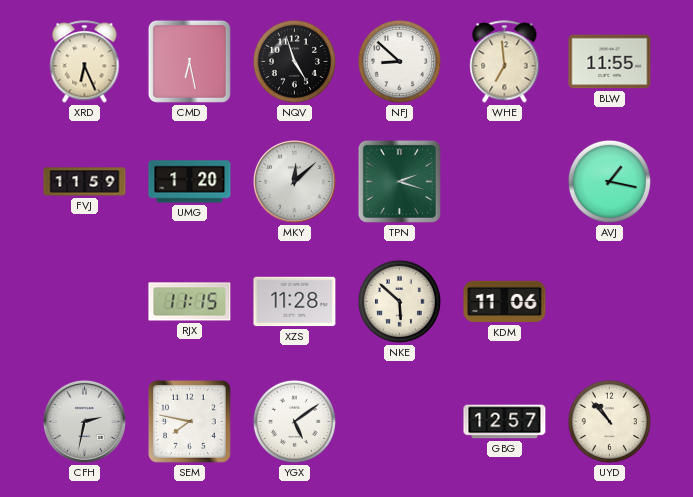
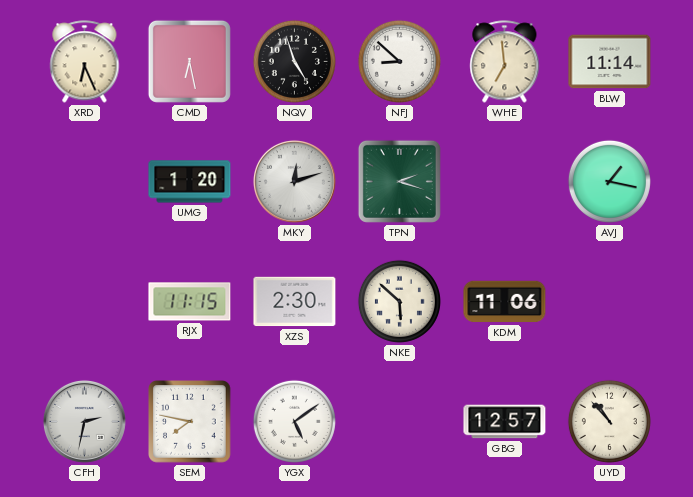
BLW: 11:55 -> 11:14
FVJ: 11:59 -> none
MKY: 12:08 -> 12:12
XZS: 11:28 -> 2:30
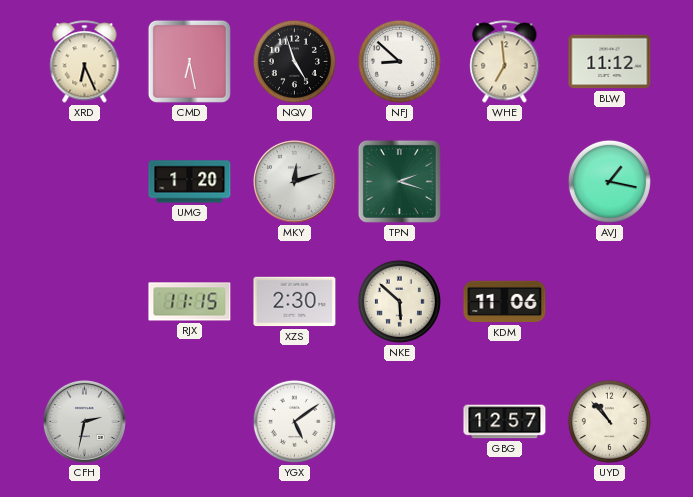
BLW: 11:14 -> 11:12
SEM: 7:47 -> none
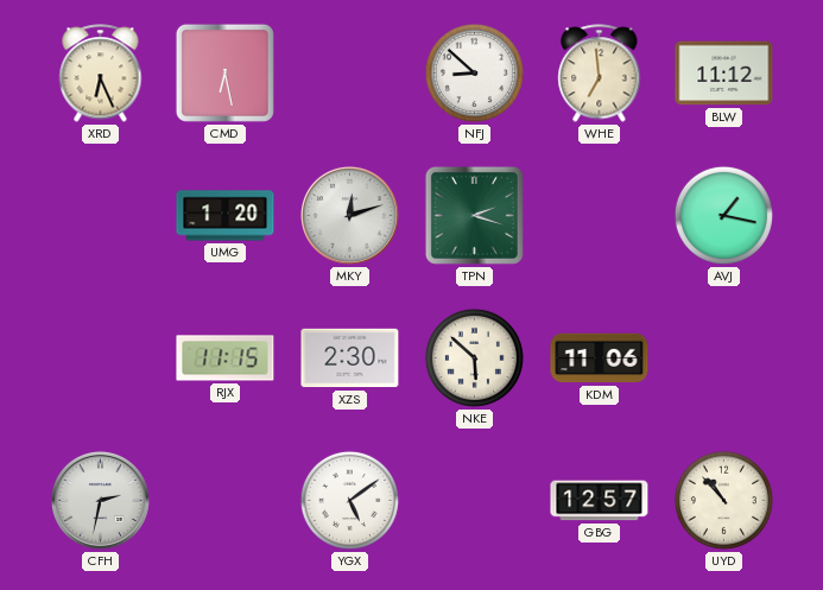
NQV: 4:57 -> none
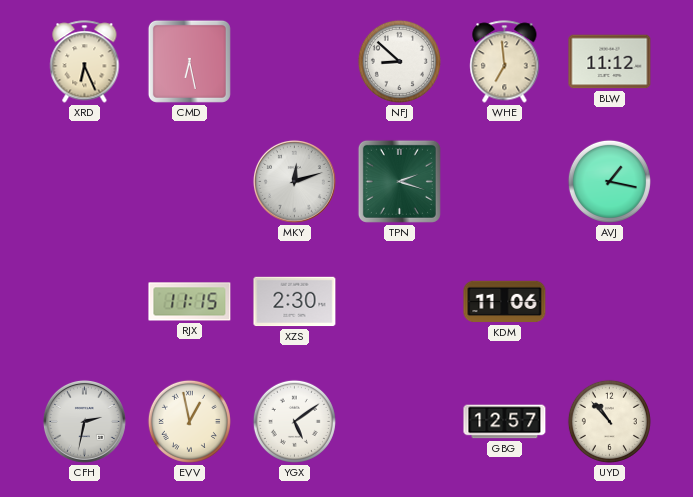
UMG: 1:20 -> none
NKE: 5:52 -> none
EVV: none -> 12:58
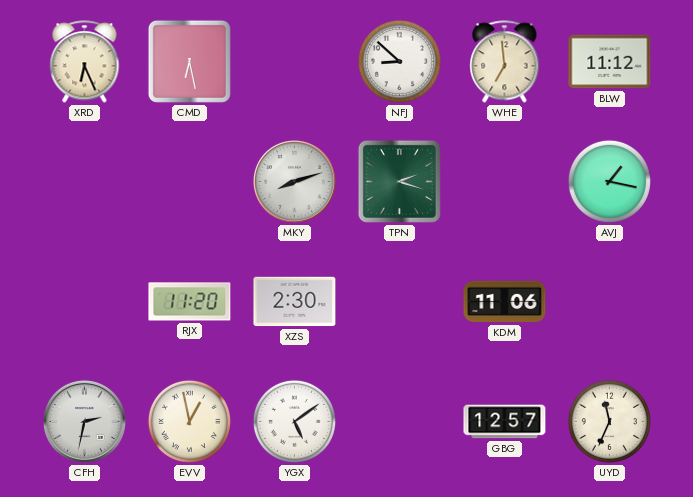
MKY: 12:12 -> 8:12
RJX: 11:15 -> 11:20
UYD: 10:53 -> 11:34
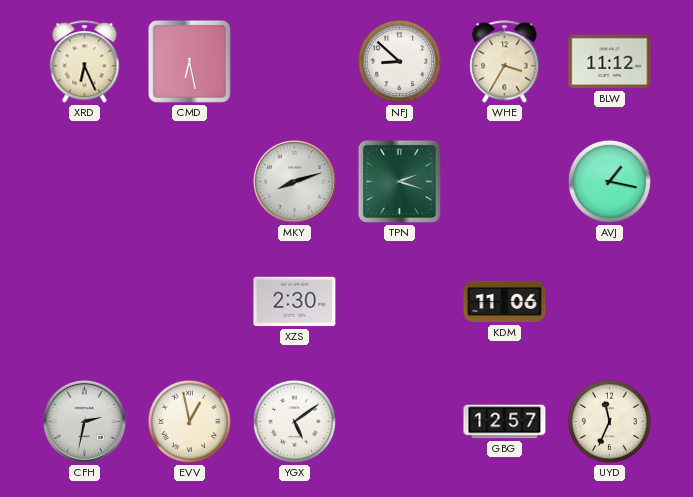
WHE: 6:59 -> 3:35
RJX: 11:20 -> none
